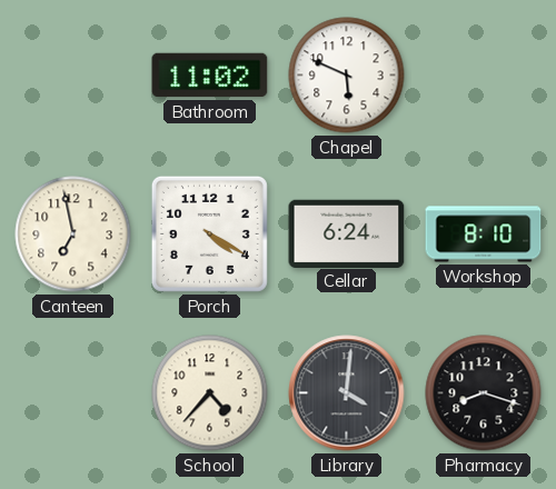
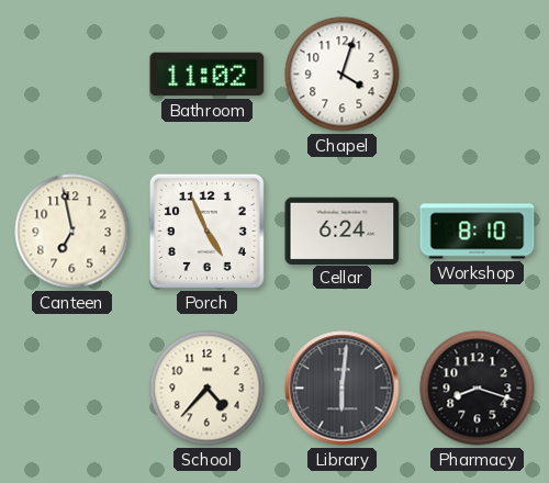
Chapel: 5:49 -> 4:03
Porch: 4:20 -> 4:56
Library: 4:01 -> 6:01
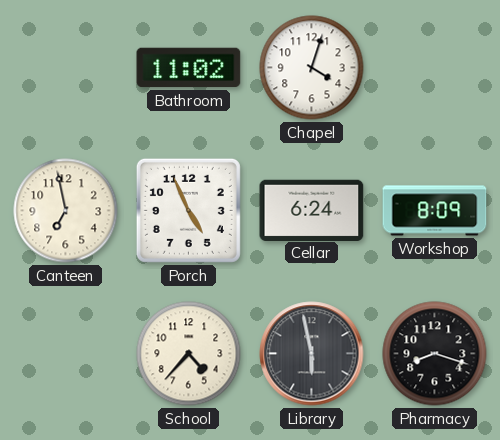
Workshop: 8:10 -> 8:09
Library: 6:01 -> 5:58
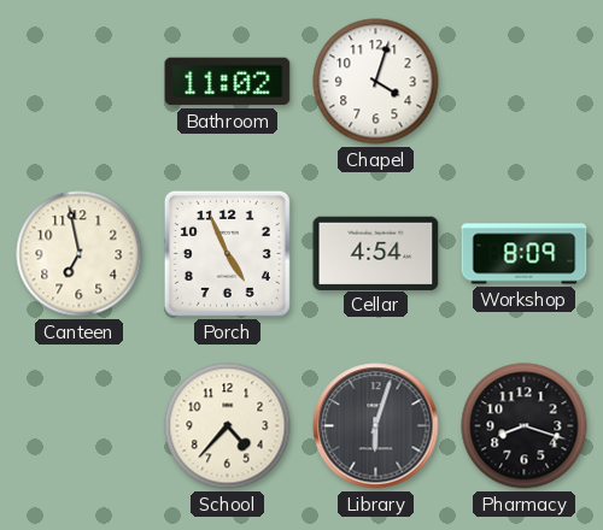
Cellar: 6:24 -> 4:54
Library: 5:58 -> 6:03
